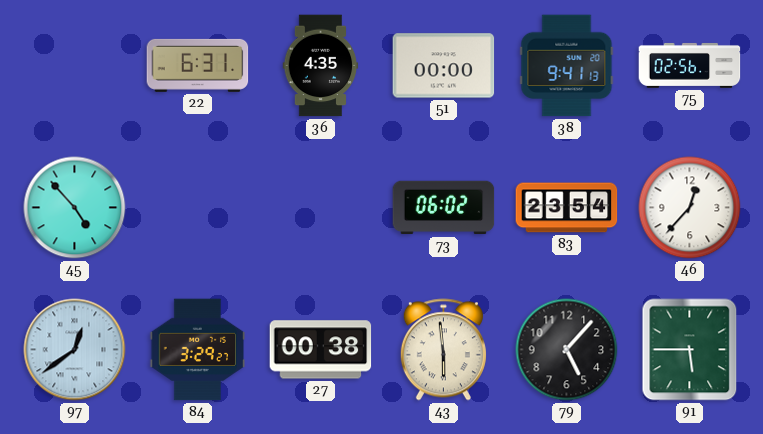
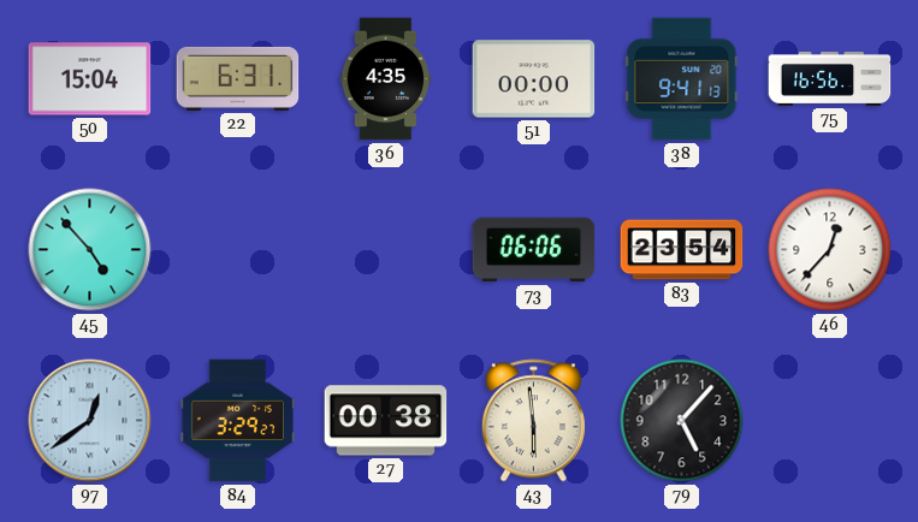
50: none -> 15:04
75: 02:56 -> 16:56
73: 06:02 -> 06:06
91: 5:45 -> none
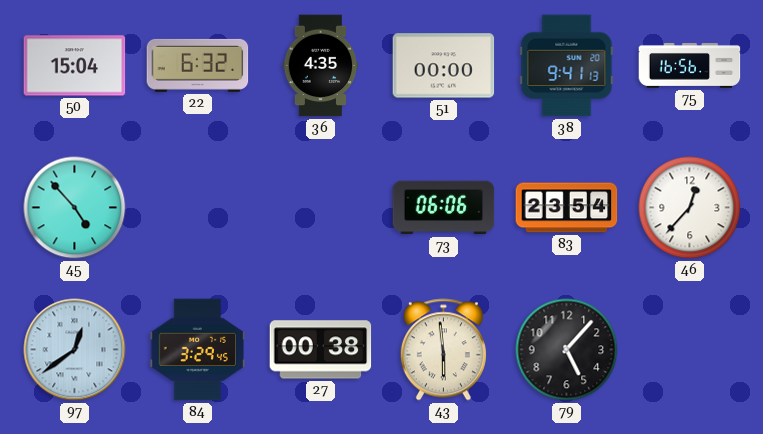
22: 6:31 -> 6:32
84: 3:29:27 -> 3:29:45
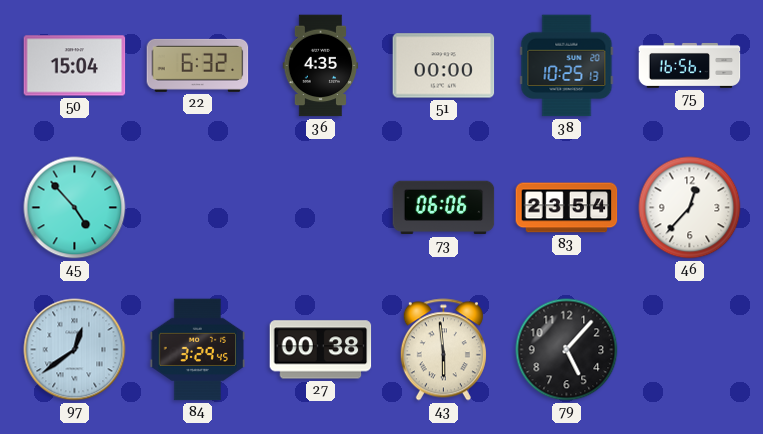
38: 9:41 -> 10:25
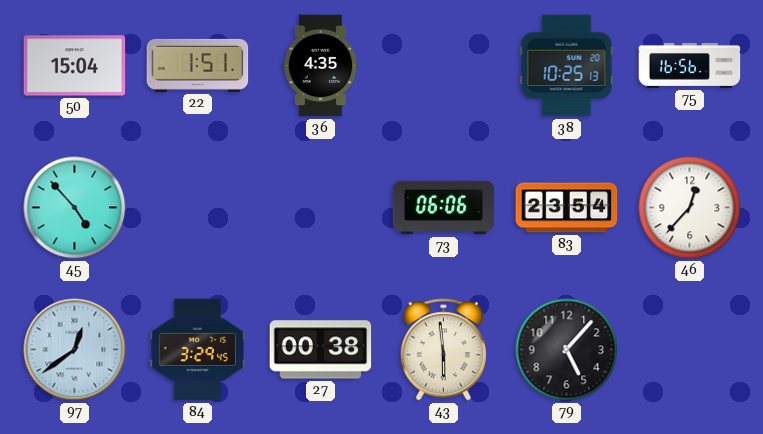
22: 6:32 -> 1:51
51: 00:00 -> none
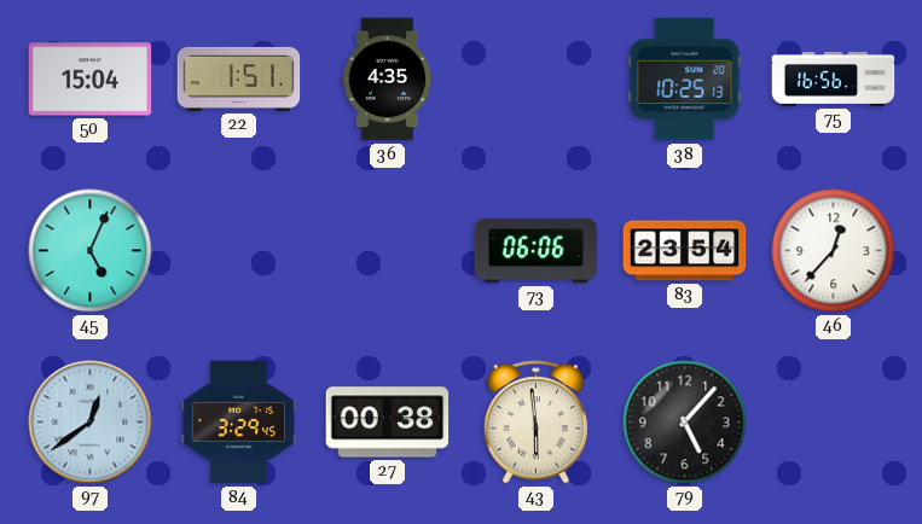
45: 4:53 -> 5:04
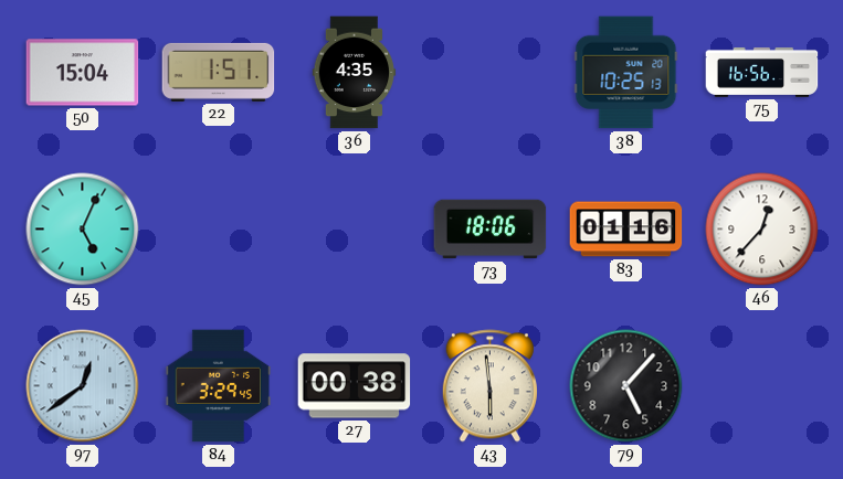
73: 06:06 -> 18:06
83: 23:54 -> 01:16
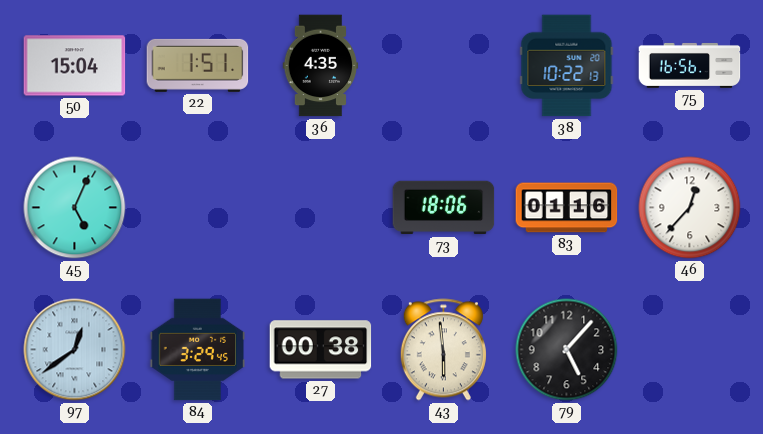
38: 10:25 -> 10:22
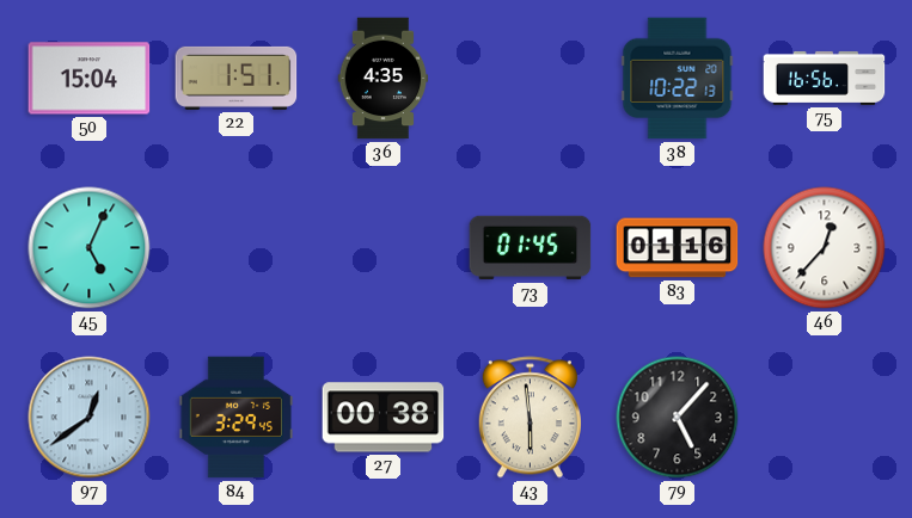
73: 18:06 -> 01:45
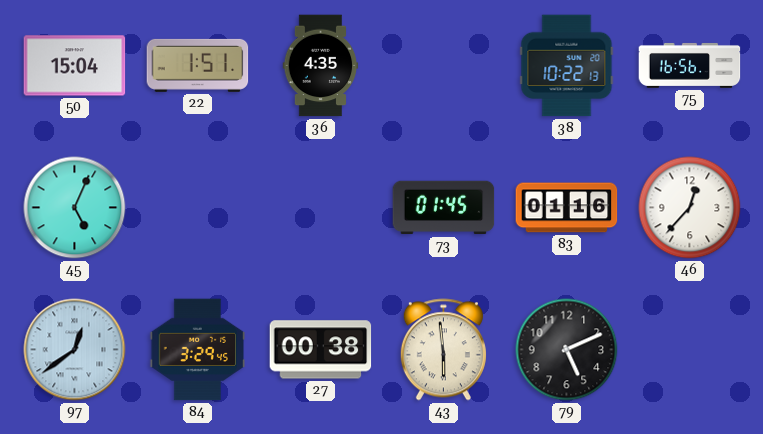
79: 5:07 -> 5:11
